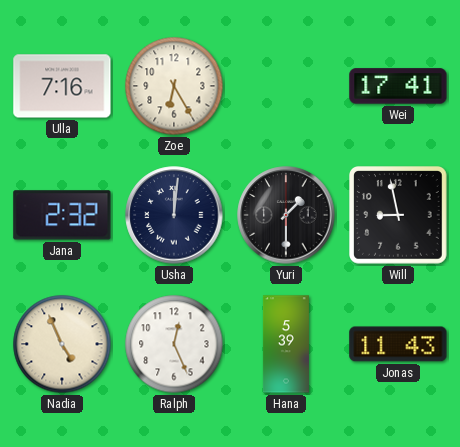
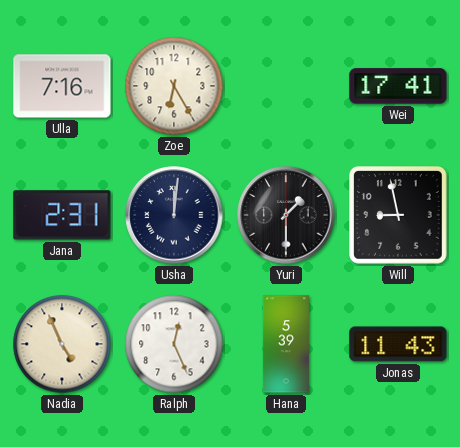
Jana: 2:32 -> 2:31
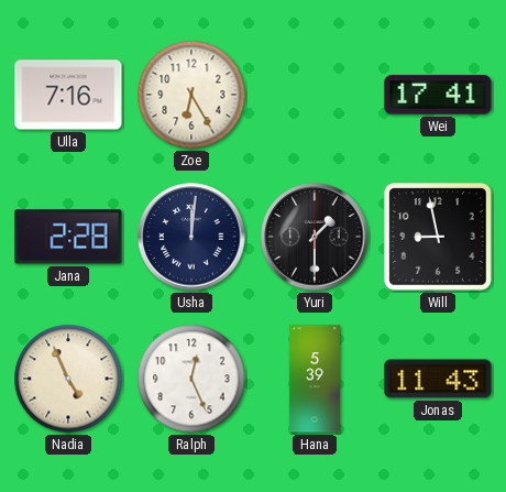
Jana: 2:31 -> 2:28
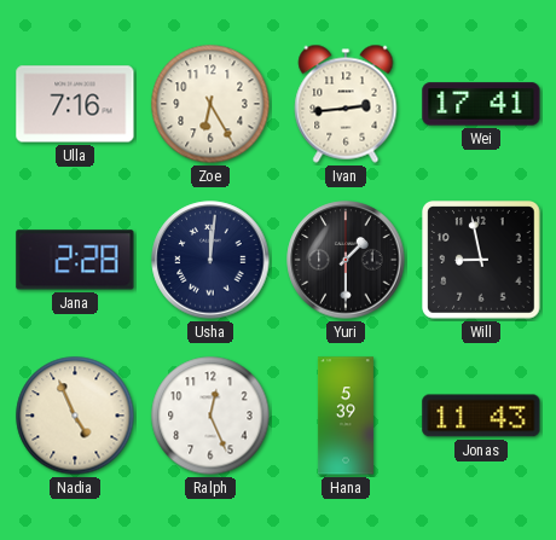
Ivan: none -> 2:44
